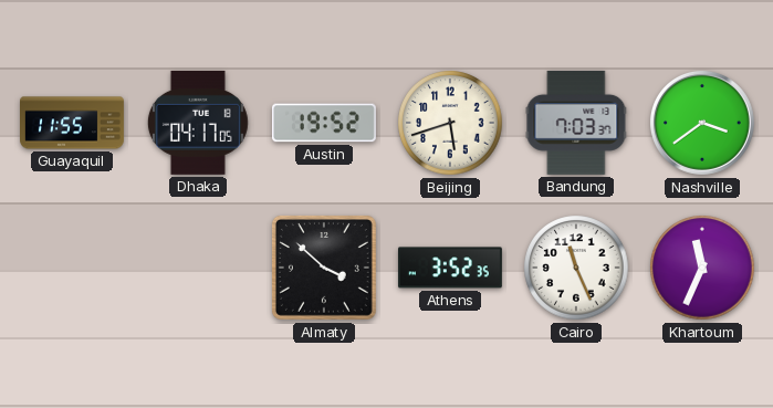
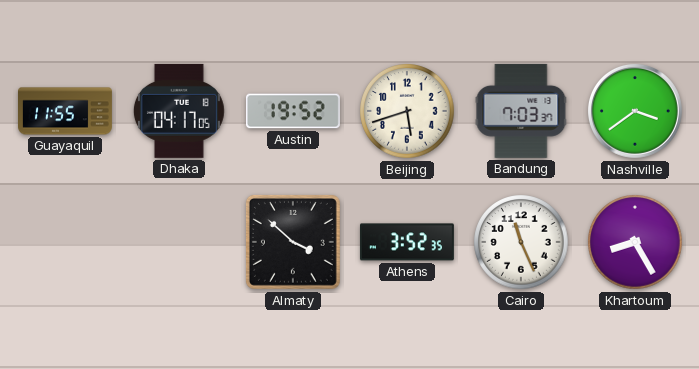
Khartoum: 11:34 -> 8:25
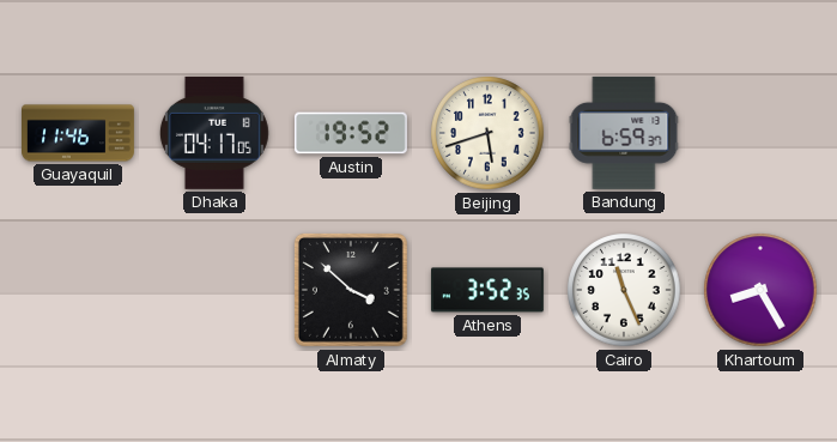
Guayaquil: 11:55 -> 11:46
Bandung: 7:03 -> 6:59
Nashville: 3:39 -> none
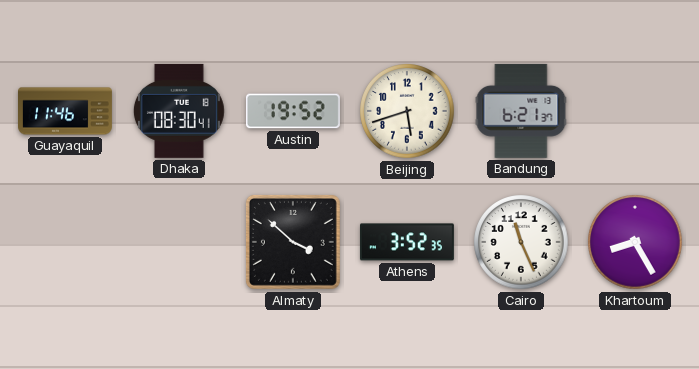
Dhaka: 04:17 -> 08:30
Bandung: 6:59 -> 6:21
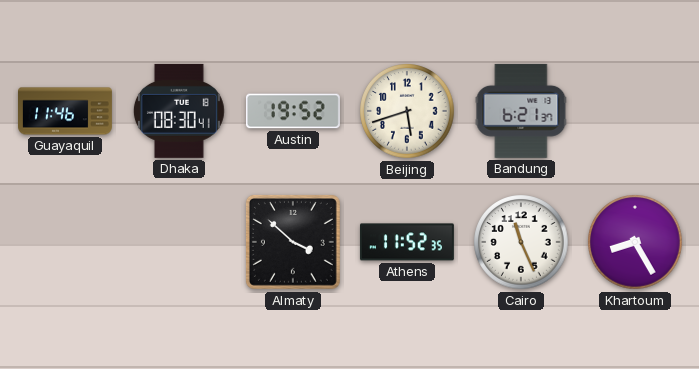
Athens: 3:52 -> 11:52
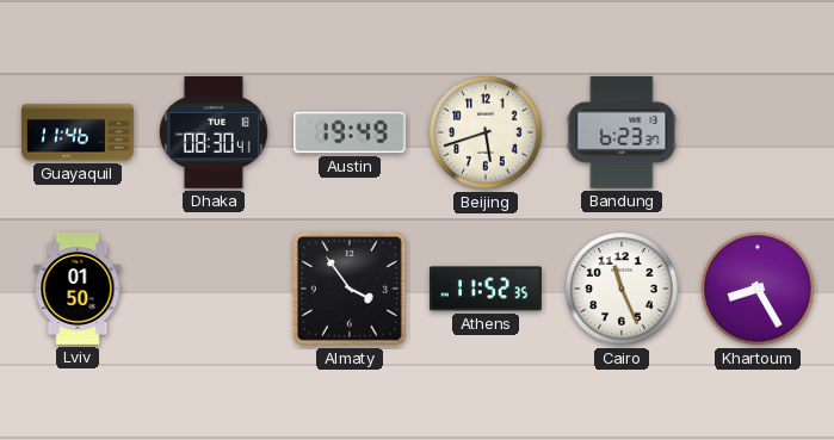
Austin: 19:52 -> 19:49
Bandung: 6:21 -> 6:23
Lviv: none -> 01:50
Almaty: 3:52 -> 3:54
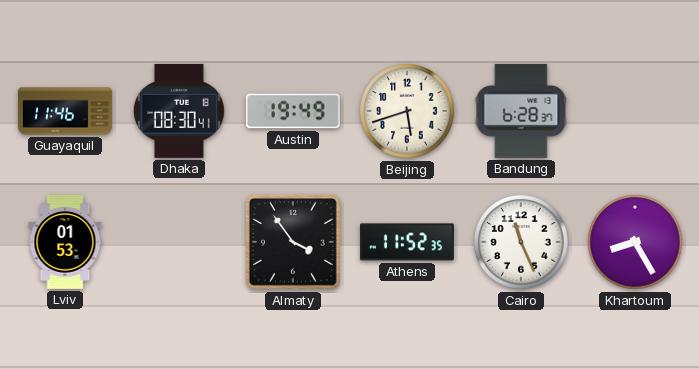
Bandung: 6:23 -> 6:28
Lviv: 01:50 -> 01:53
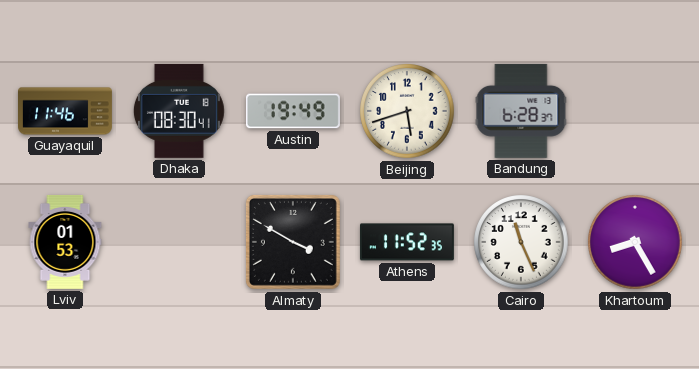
Almaty: 3:54 -> 3:50
